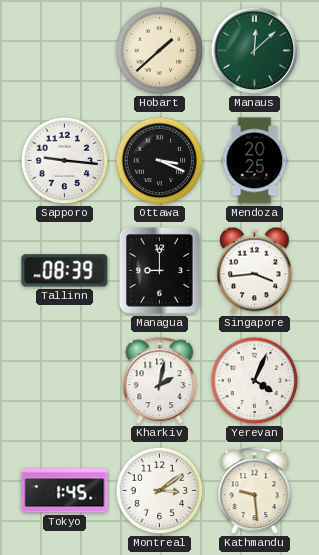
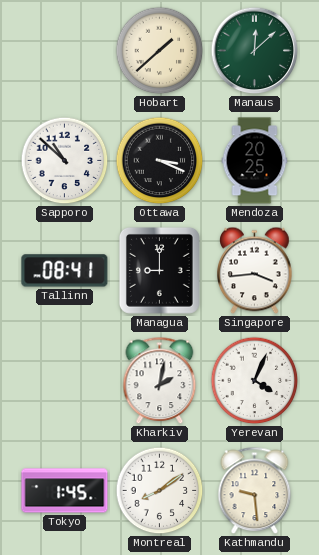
Sapporo: 9:16 -> 10:52
Tallinn: 08:39 -> 08:41
Montreal: 3:09 -> 8:09
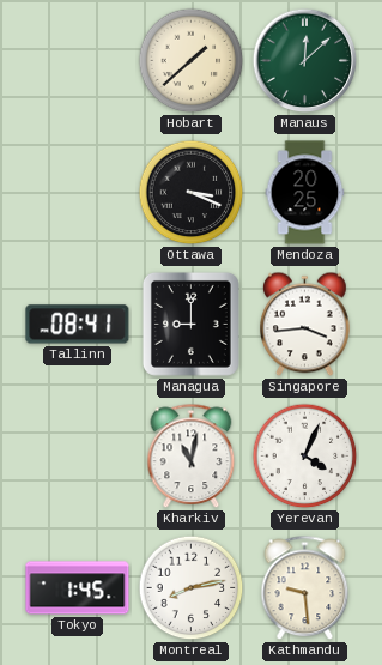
Sapporo: 10:52 -> none
Kharkiv: 2:02 -> 11:02
Montreal: 8:09 -> 8:13
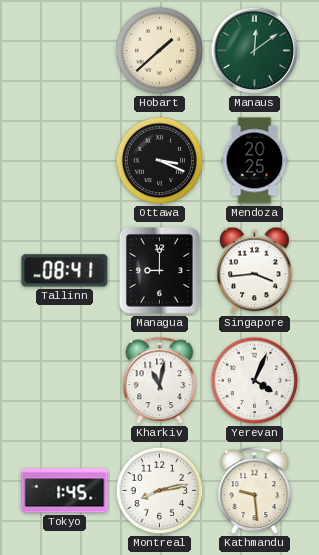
Manaus: 12:08 -> 12:09
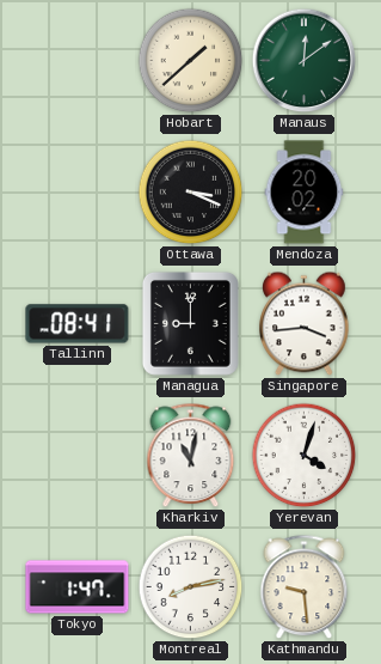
Mendoza: 20:25 -> 20:02
Yerevan: 4:04 -> 4:03
Tokyo: 1:45 -> 1:47
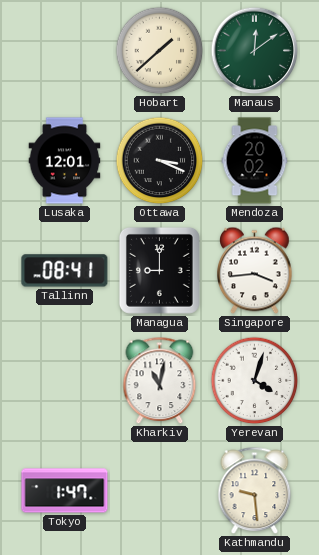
Lusaka: none -> 12:01
Montreal: 8:13 -> none
